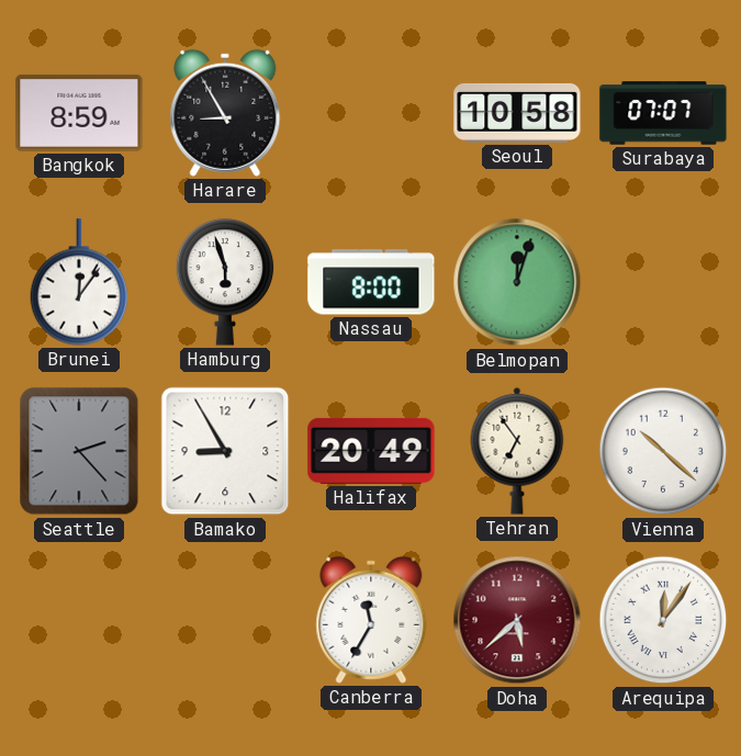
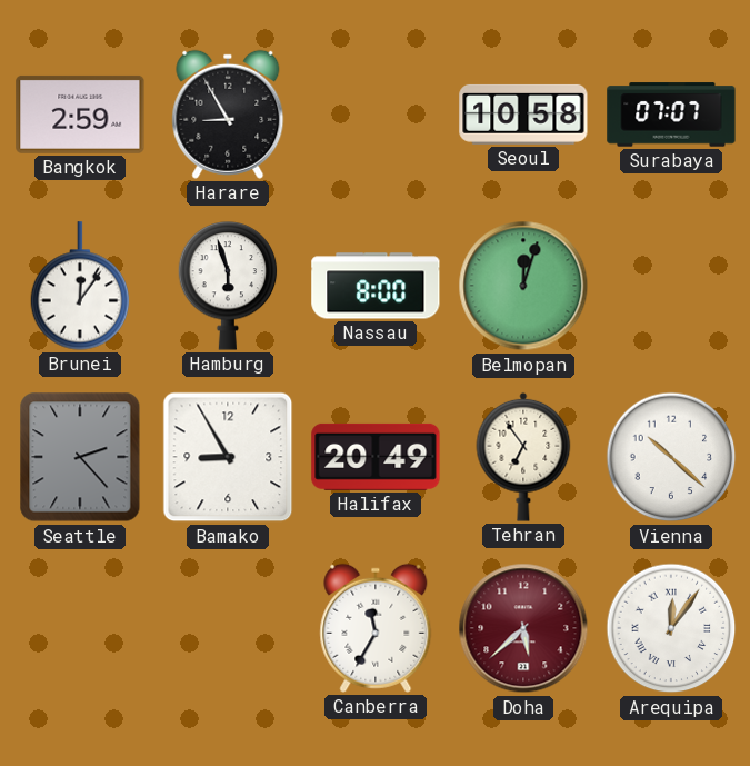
Bangkok: 8:59 -> 2:59
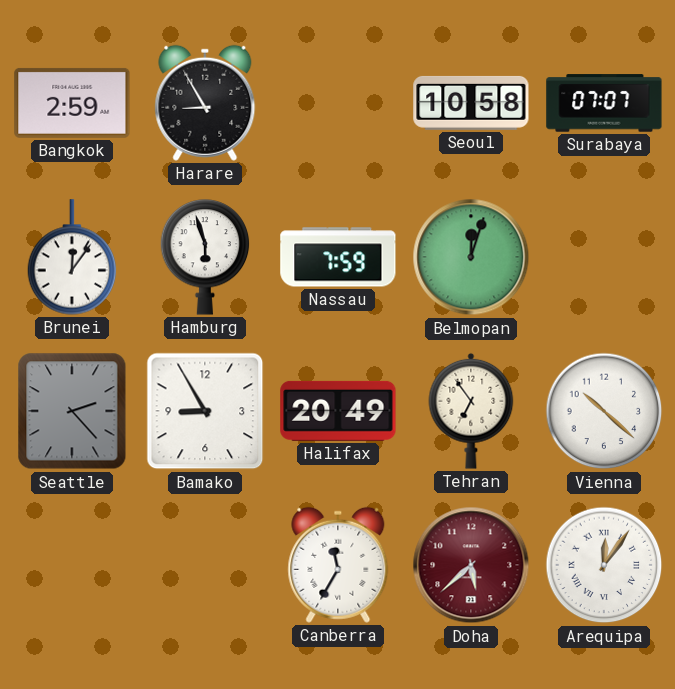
Nassau: 8:00 -> 7:59
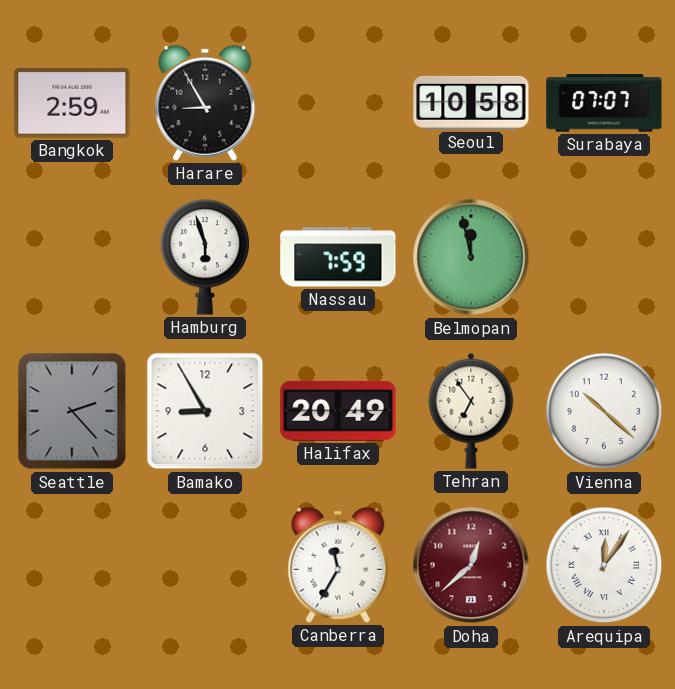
Brunei: 12:06 -> none
Belmopan: 12:03 -> 11:58
Doha: 5:38 -> 12:38
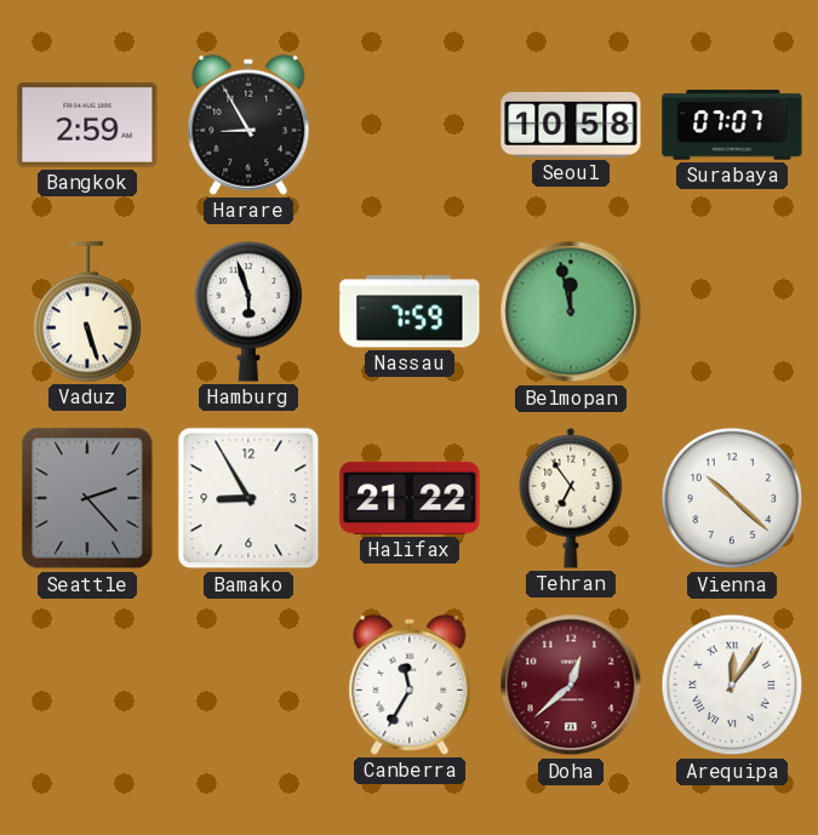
Vaduz: none -> 5:27
Halifax: 20:49 -> 21:22
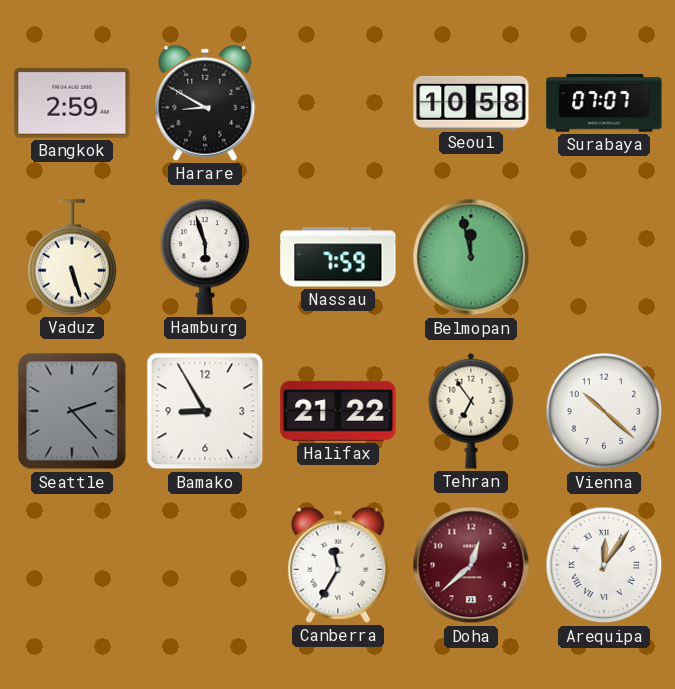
Harare: 8:55 -> 8:50
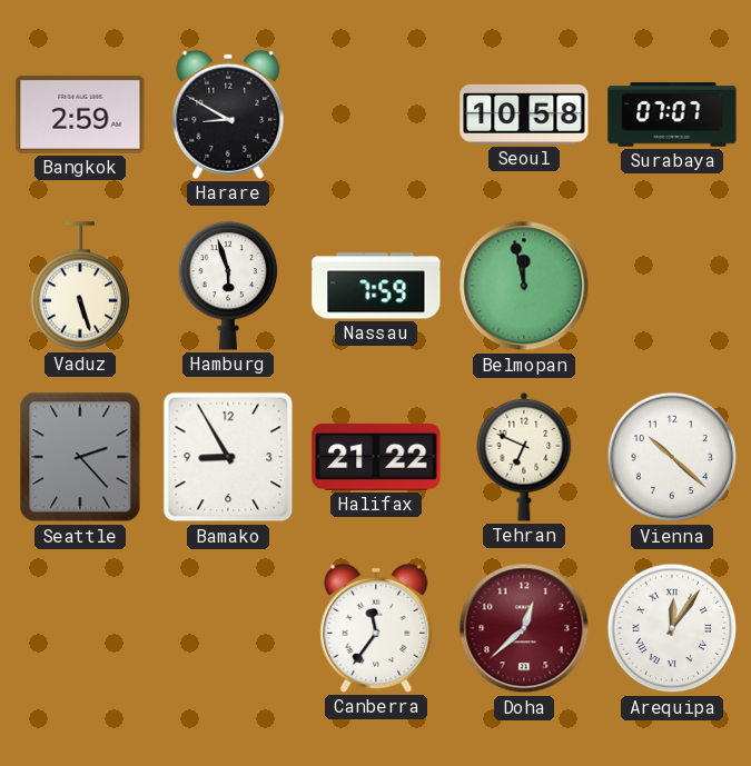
Tehran: 6:54 -> 6:49
Canberra: 11:35 -> 11:36
